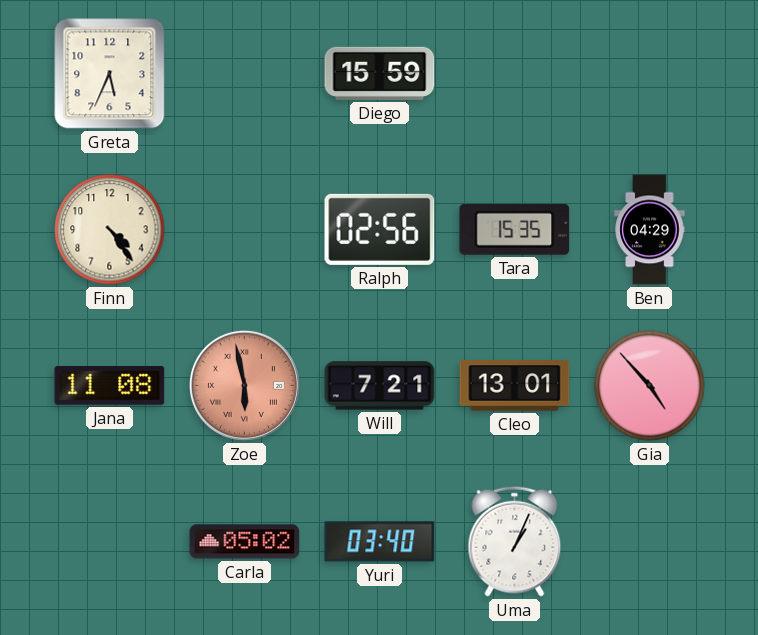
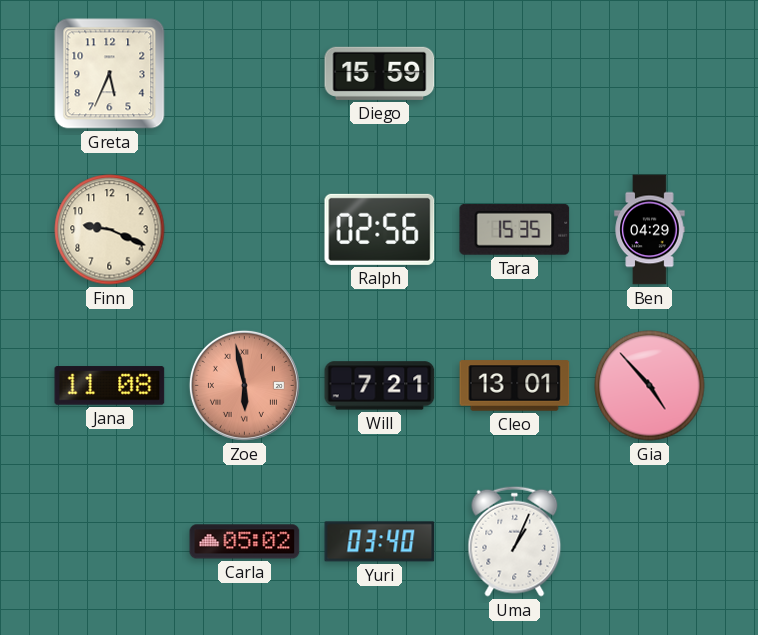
Finn: 4:24 -> 9:19
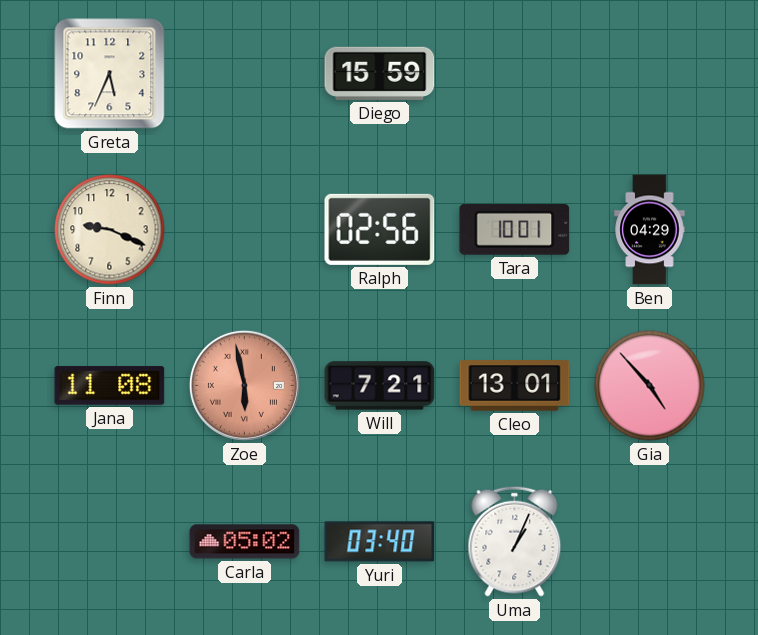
Tara: 15:35 -> 10:01
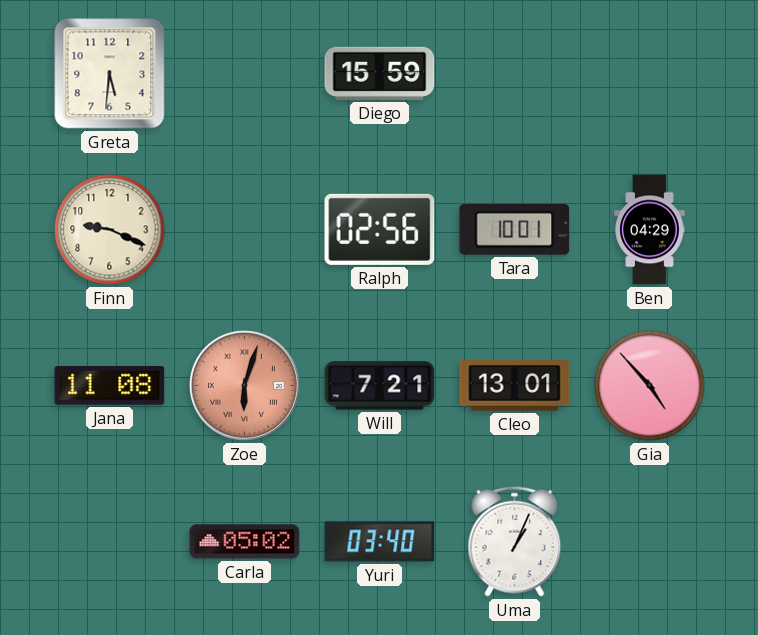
Greta: 5:34 -> 5:31
Zoe: 5:58 -> 6:03
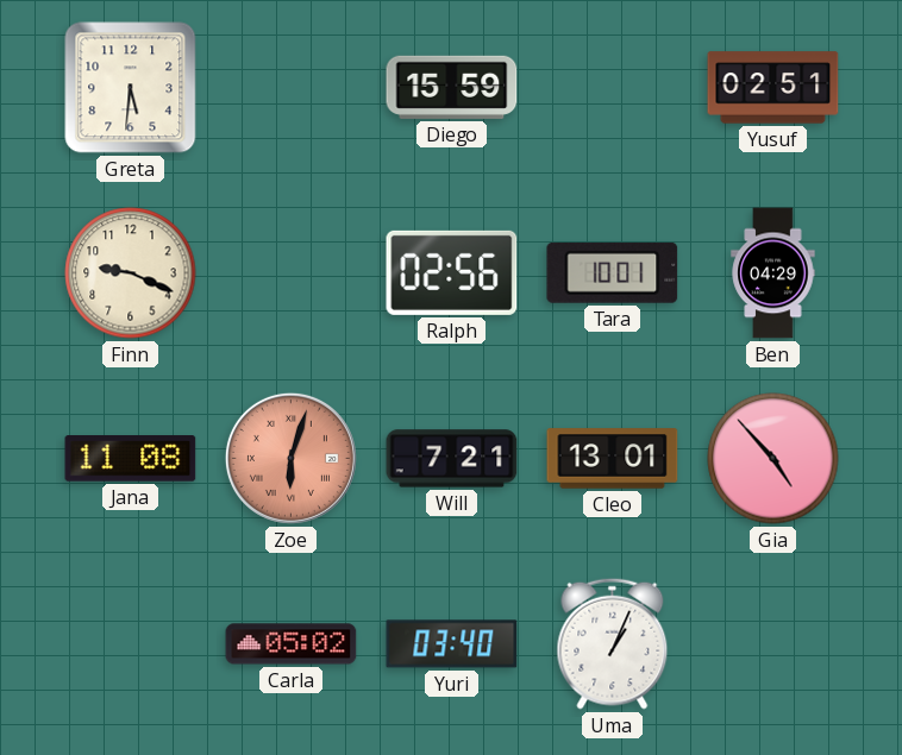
Yusuf: none -> 02:51
